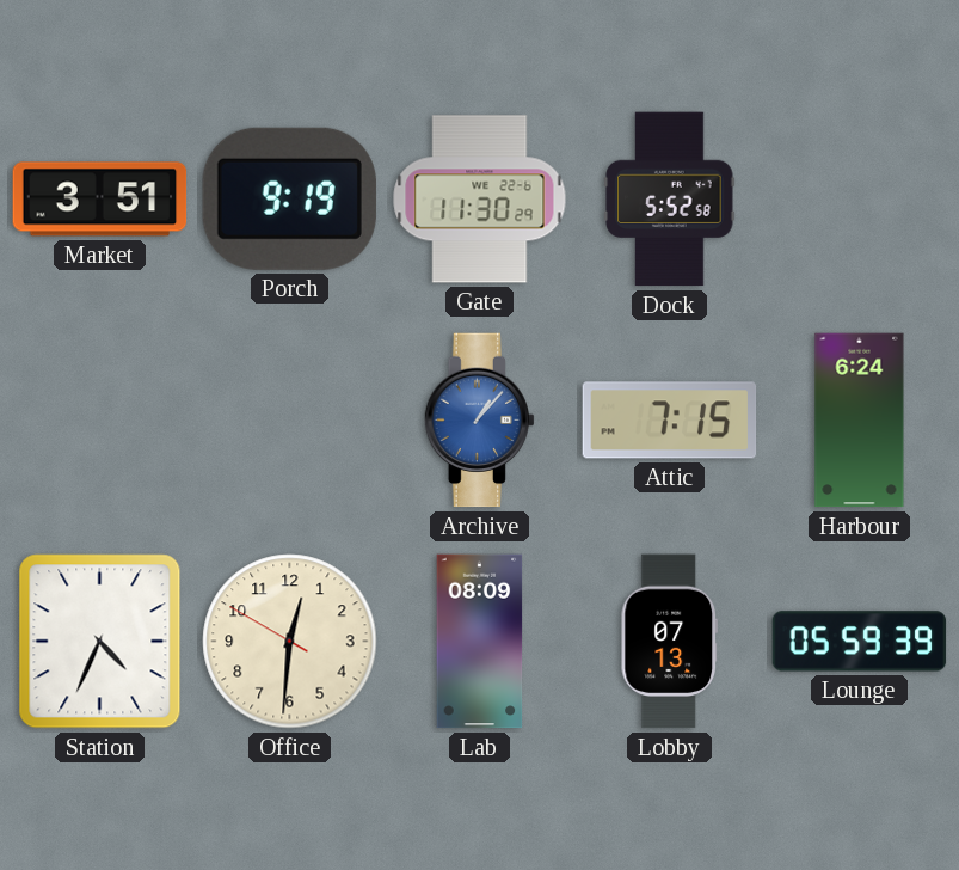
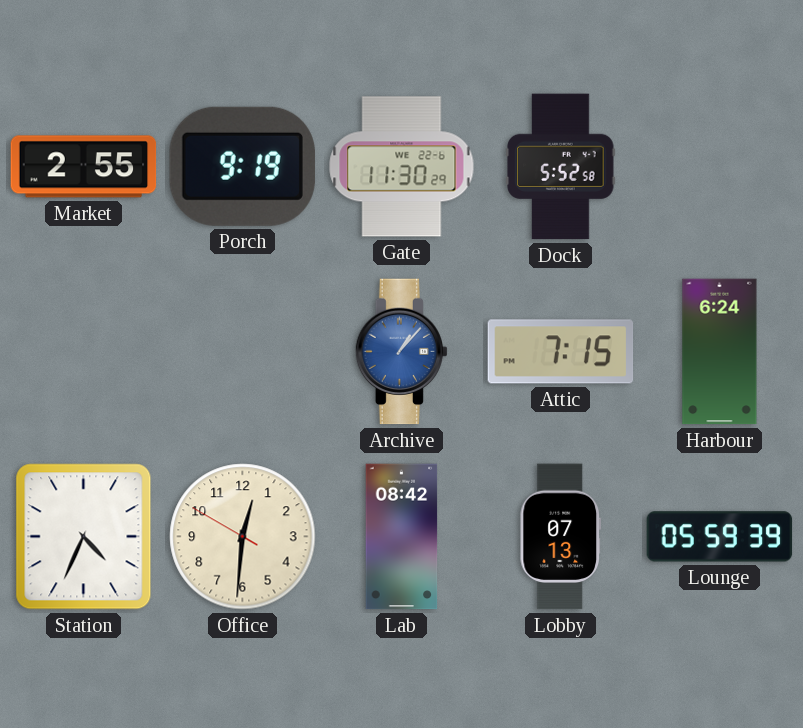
Market: 3:51 -> 2:55
Lab: 08:09 -> 08:42
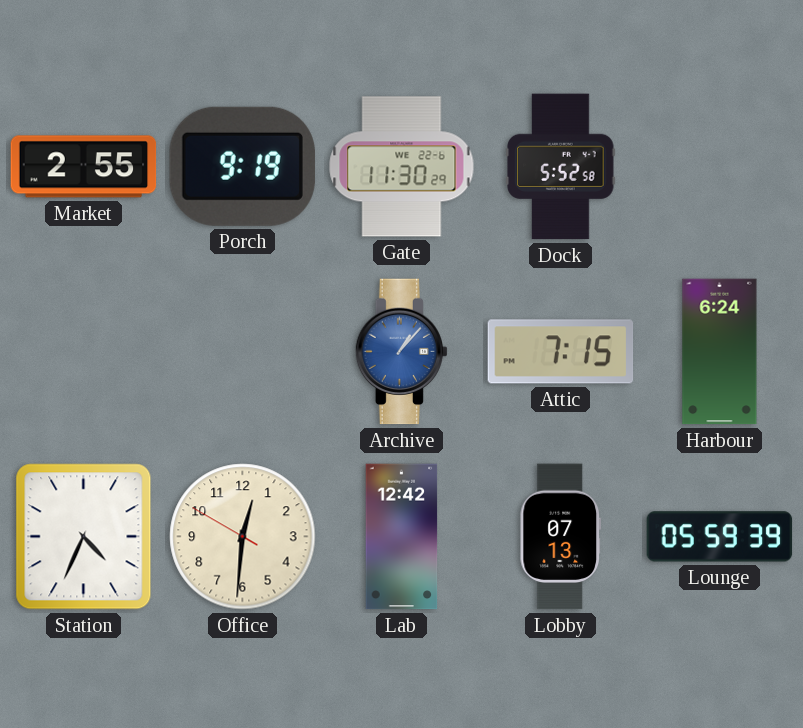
Lab: 08:42 -> 12:42
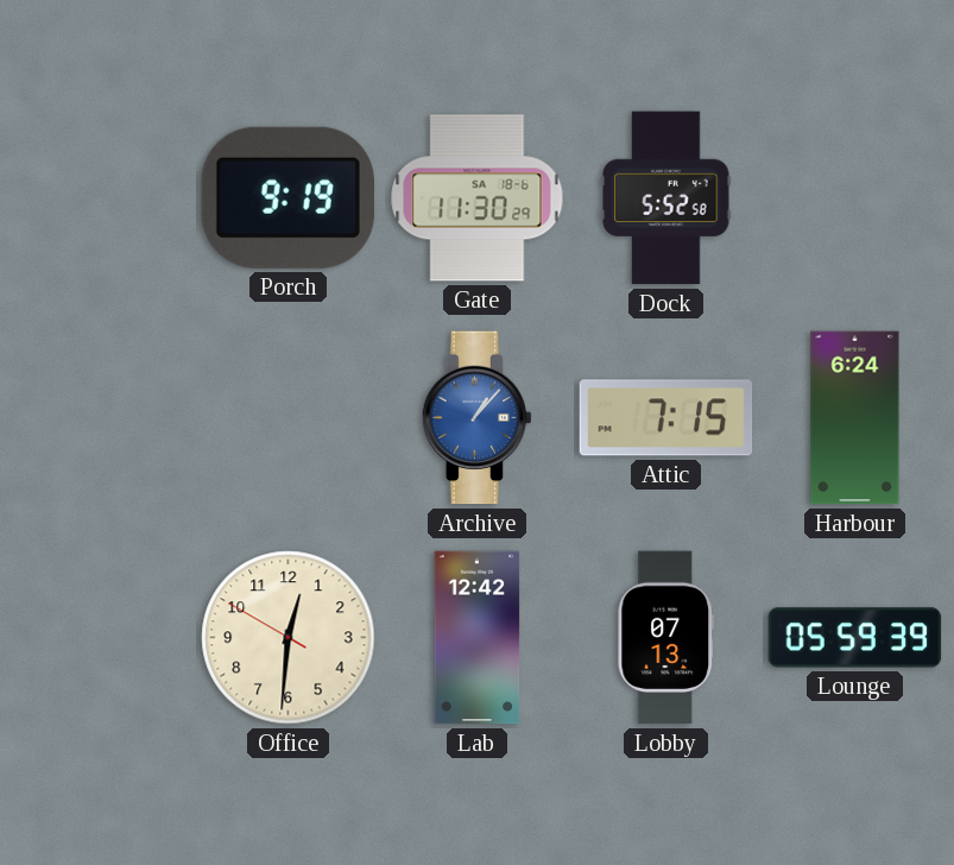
Market: 2:55 -> none
Gate date: WE 22-6 -> SA 18-6
Station: 4:34 -> none
